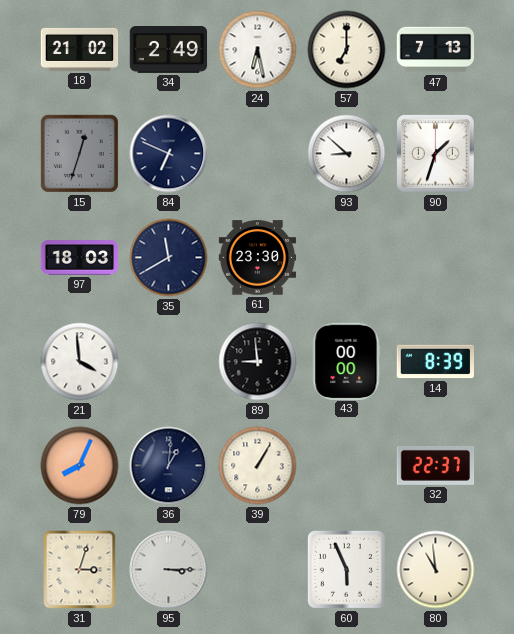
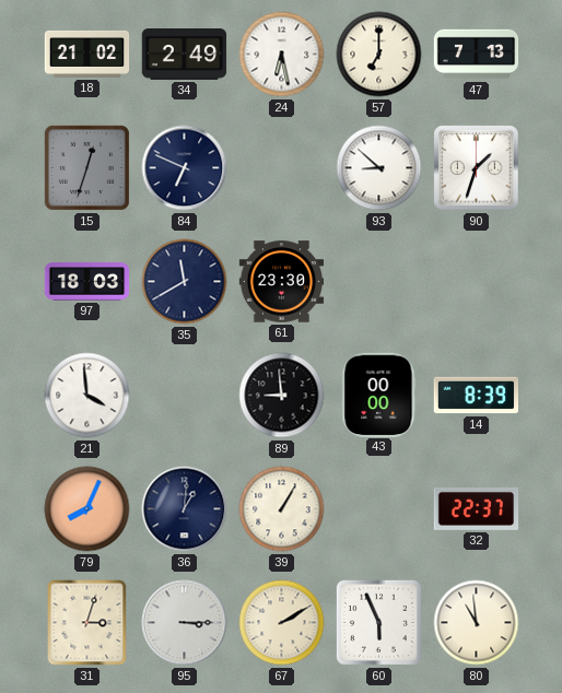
67: none -> 2:10
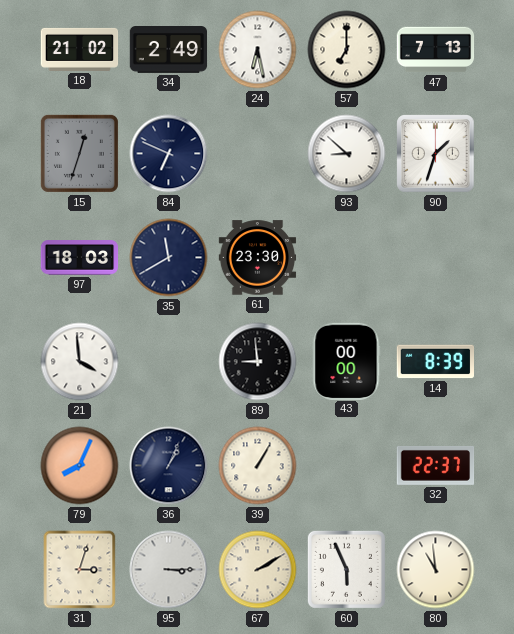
36: 1:01 -> 1:04
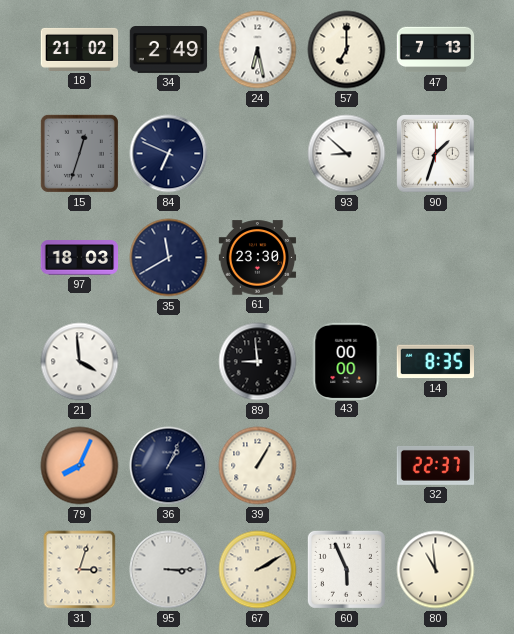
14: 8:39 -> 8:35
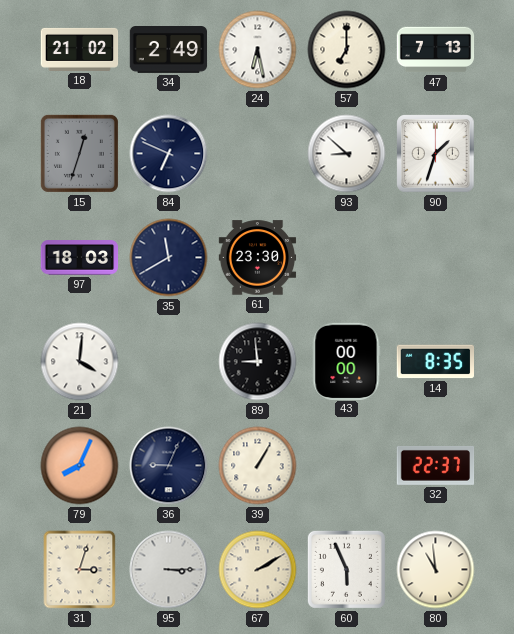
21: 3:59 -> 4:01
36: 1:04 -> 9:04
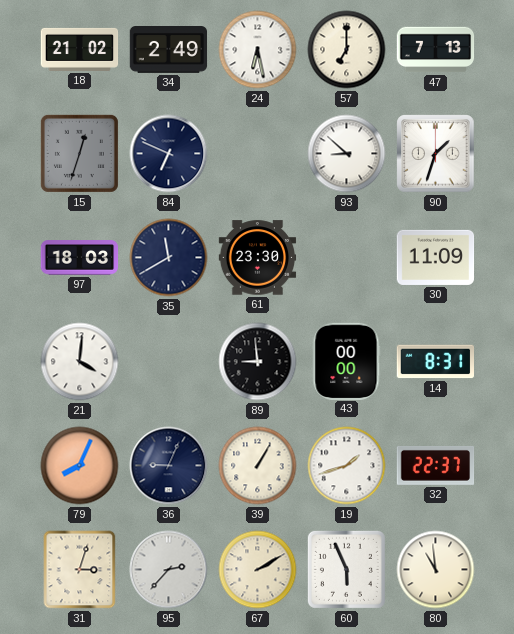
30: none -> 11:09
14: 8:35 -> 8:31
19: none -> 1:42
95: 3:15 -> 2:37
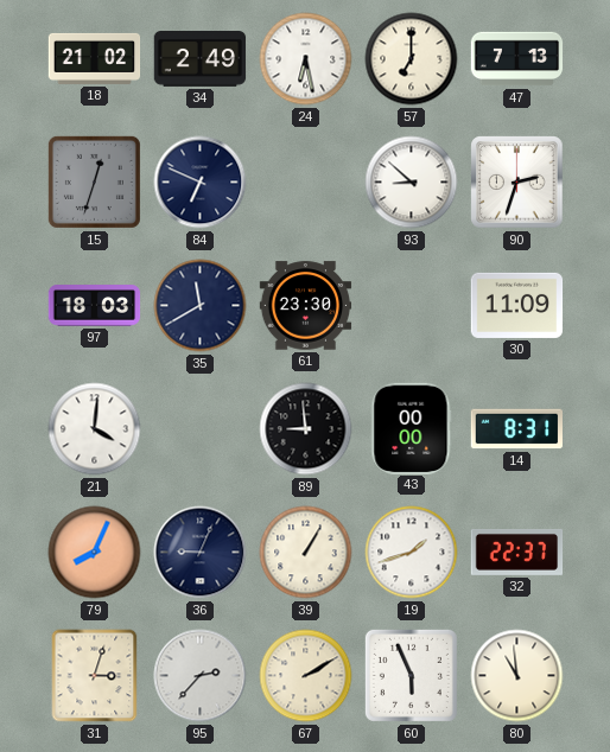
90: 1:33 -> 2:33
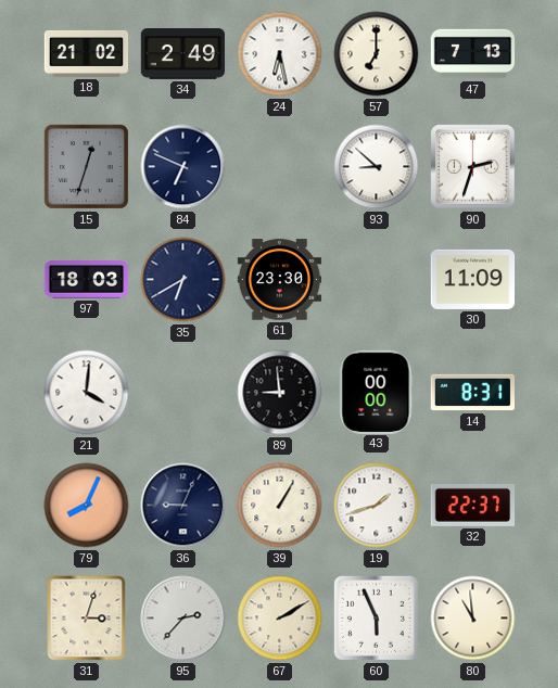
35: 11:40 -> 6:40
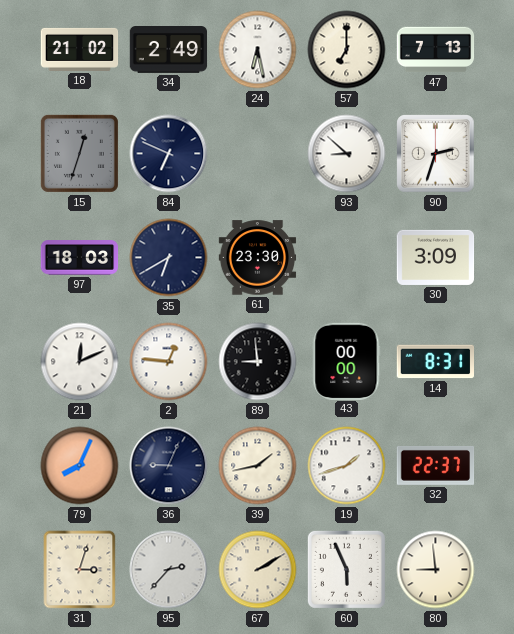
30: 11:09 -> 3:09
21: 4:01 -> 12:11
2: none -> 12:46
39: 1:05 -> 1:43
80: 10:59 -> 8:59
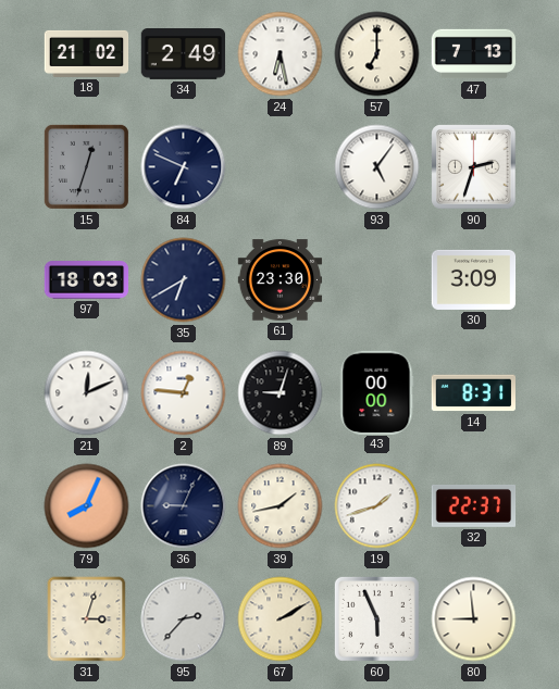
93: 8:52 -> 5:06
89: 8:59 -> 9:03
